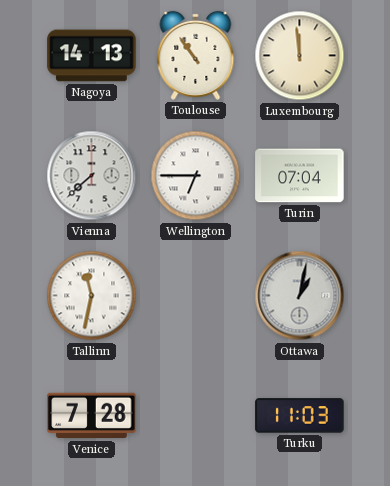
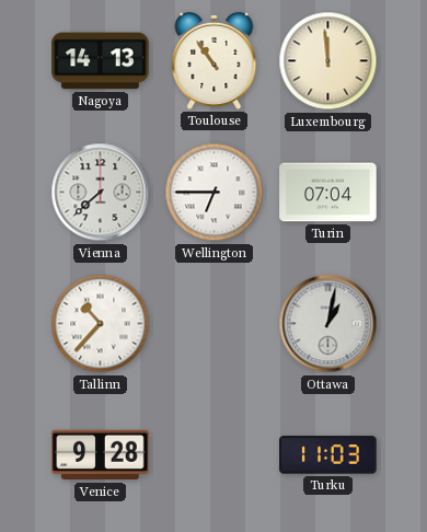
Tallinn: 11:32 -> 10:37
Venice: 7:28 -> 9:28
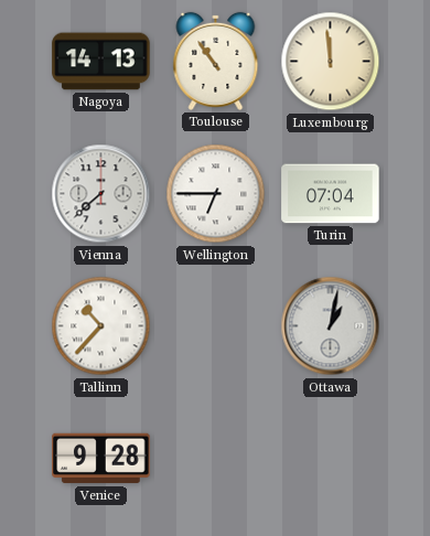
Turku: 11:03 -> none
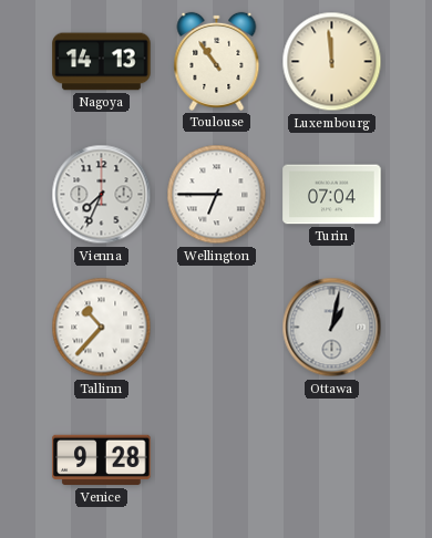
Vienna: 7:38 -> 7:34
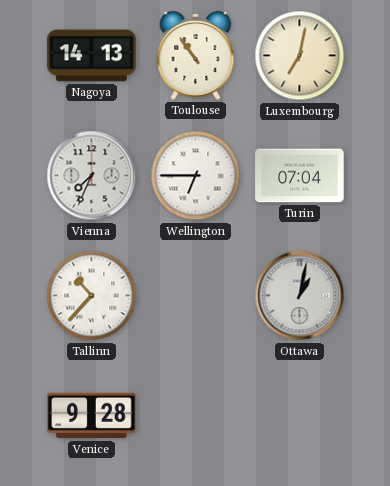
Luxembourg: 11:59 -> 7:02
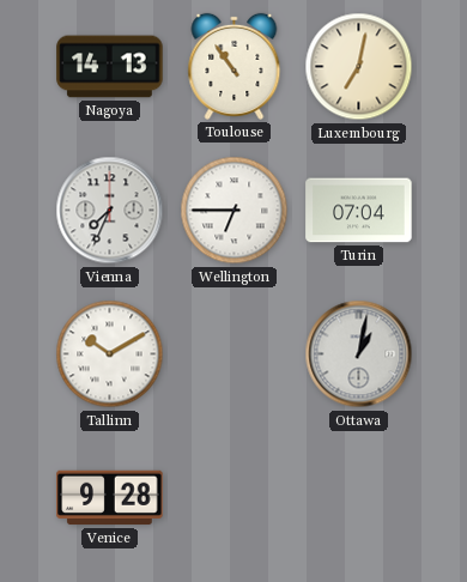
Tallinn: 10:37 -> 10:10
